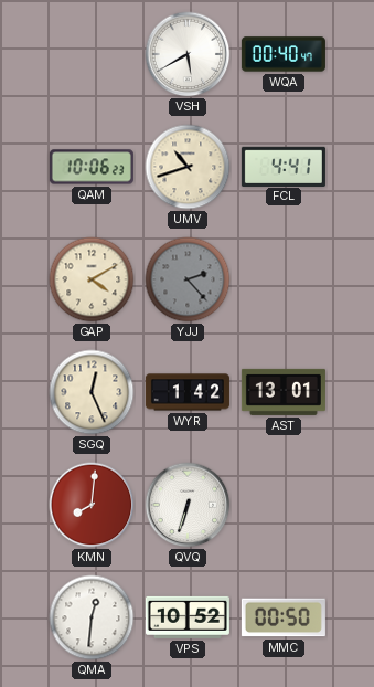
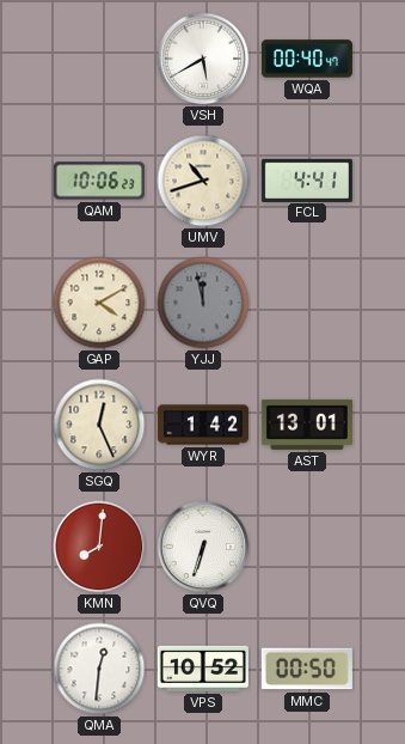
YJJ: 2:23 -> 11:58
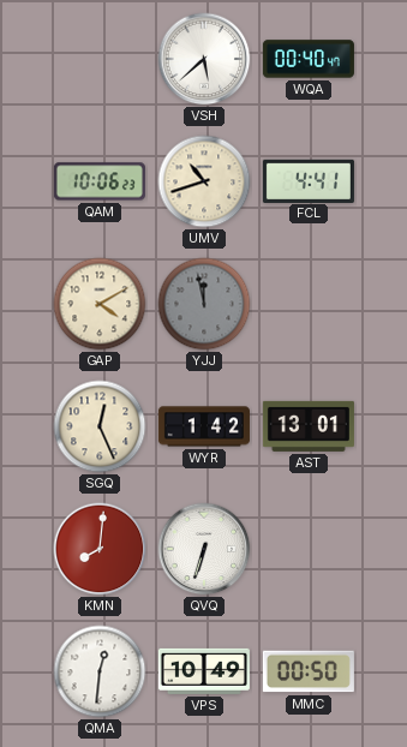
VSH: 5:40 -> 5:38
VPS: 10:52 -> 10:49
